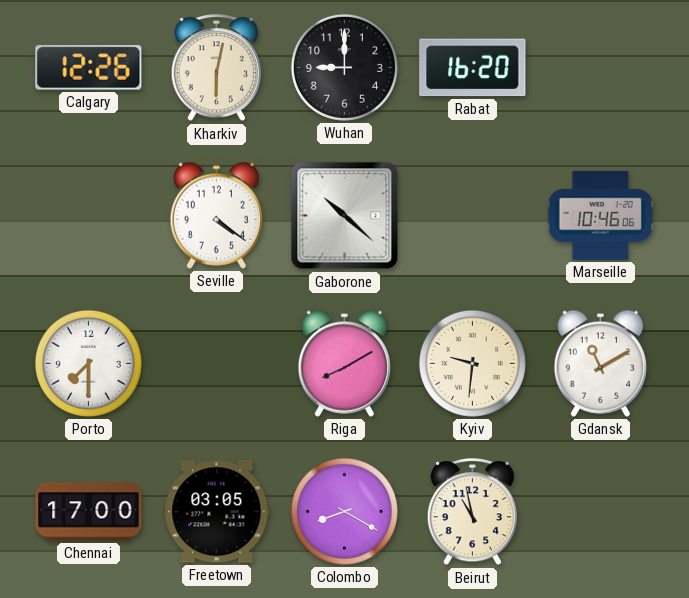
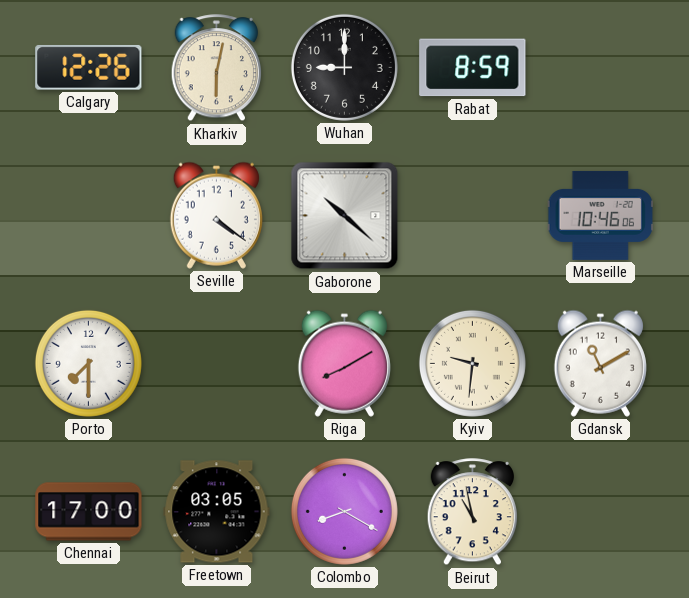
Rabat: 16:20 -> 8:59
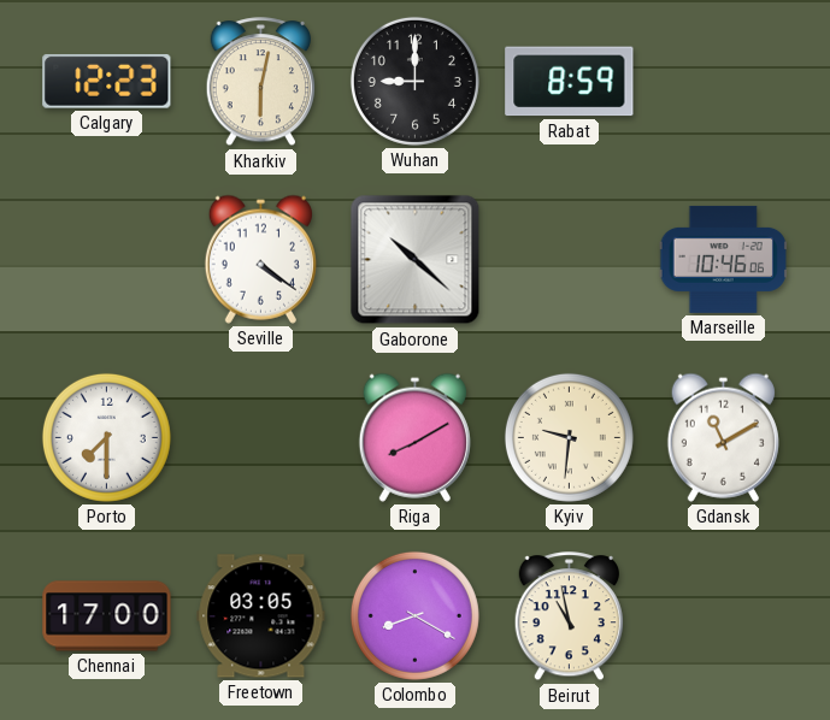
Calgary: 12:26 -> 12:23
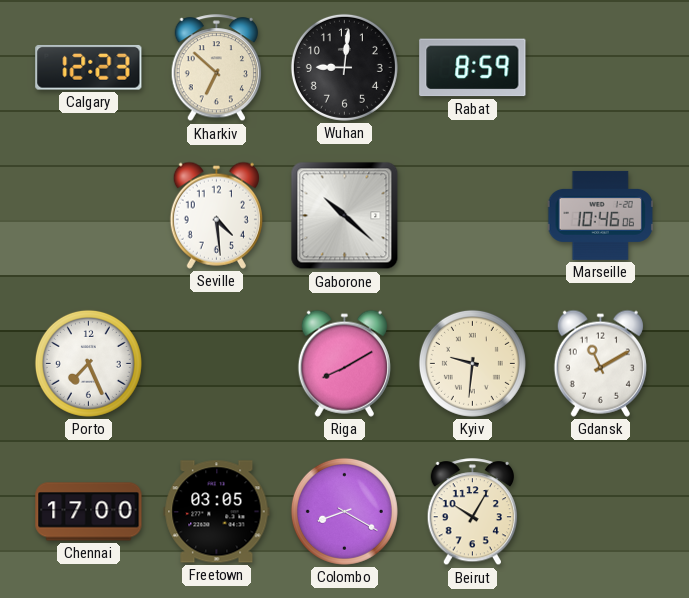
Kharkiv: 6:02 -> 6:52
Wuhan: 9:00 -> 9:01
Seville: 4:21 -> 4:29
Porto: 7:30 -> 7:26
Beirut: 10:58 -> 10:05
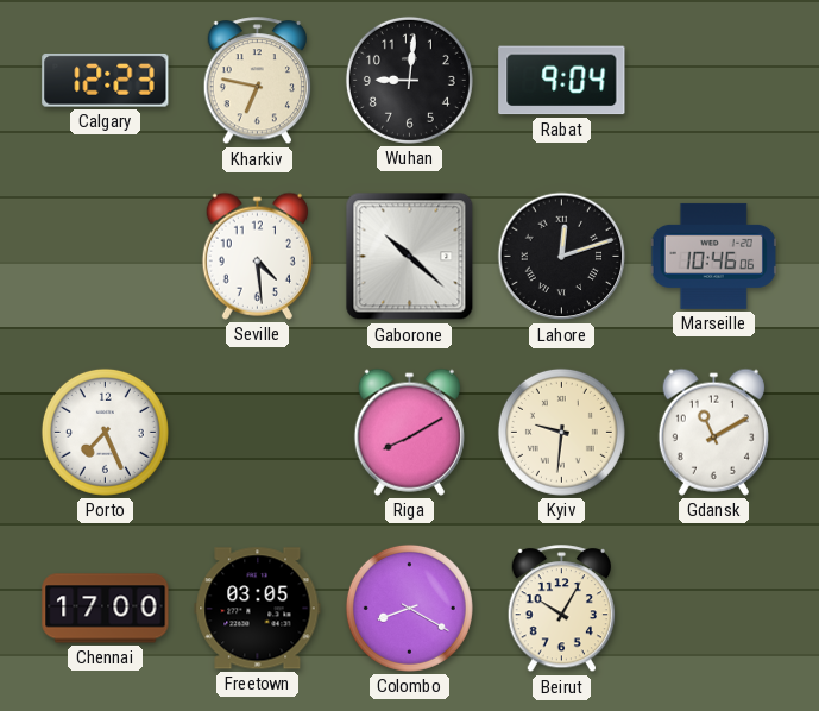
Kharkiv: 6:52 -> 6:47
Rabat: 8:59 -> 9:04
Lahore: none -> 12:12
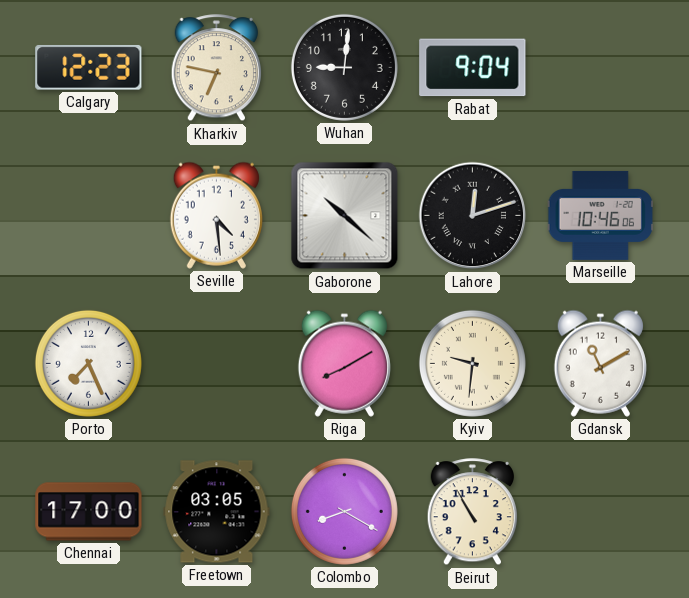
Beirut: 10:05 -> 10:55
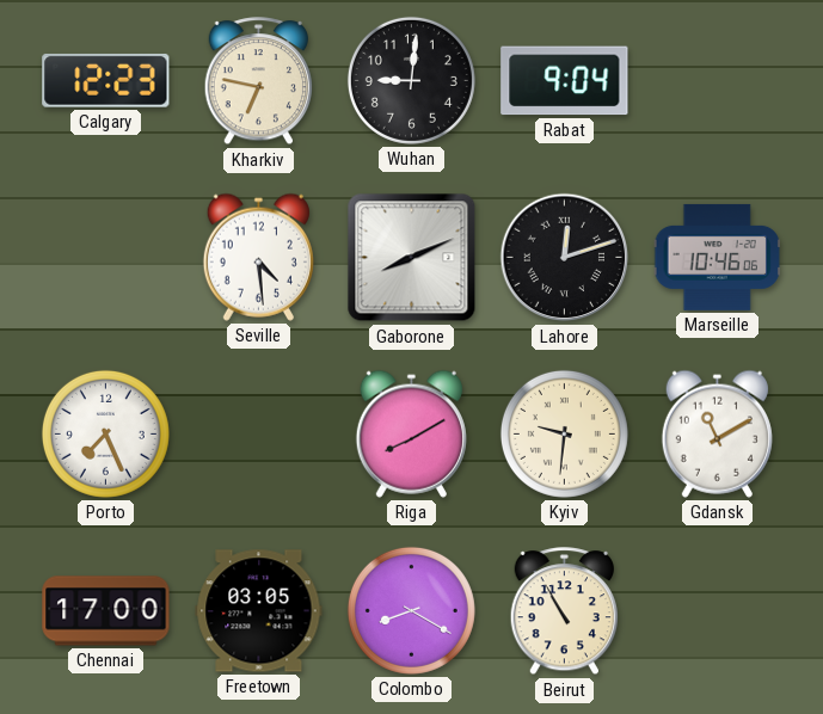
Gaborone: 10:22 -> 8:11
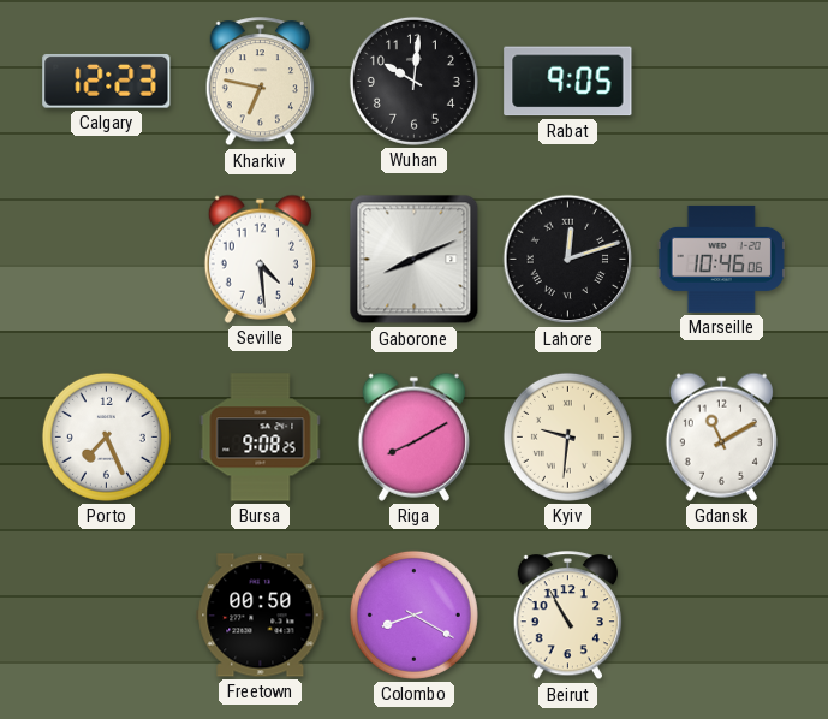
Wuhan: 9:01 -> 10:01
Rabat: 9:04 -> 9:05
Bursa: none -> 9:08
Chennai: 17:00 -> none
Freetown: 03:05 -> 00:50
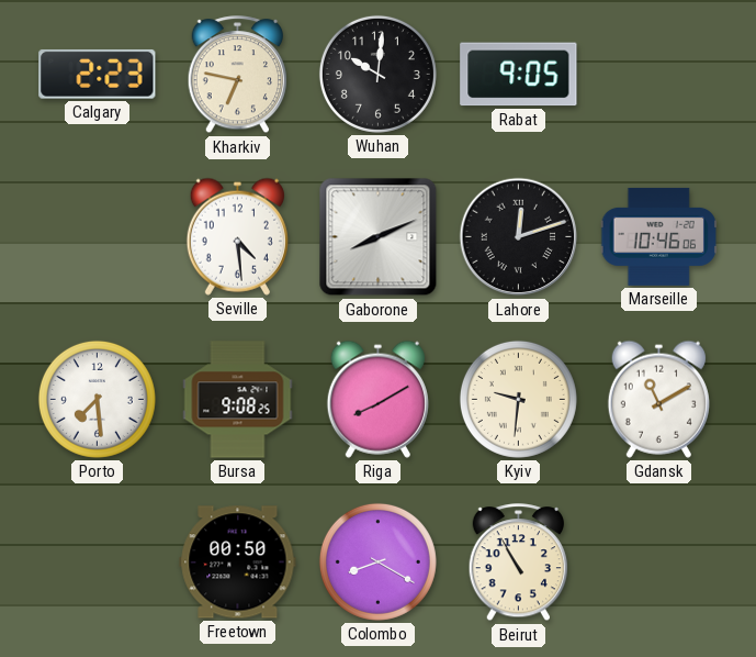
Calgary: 12:23 -> 2:23
Porto: 7:26 -> 7:29
